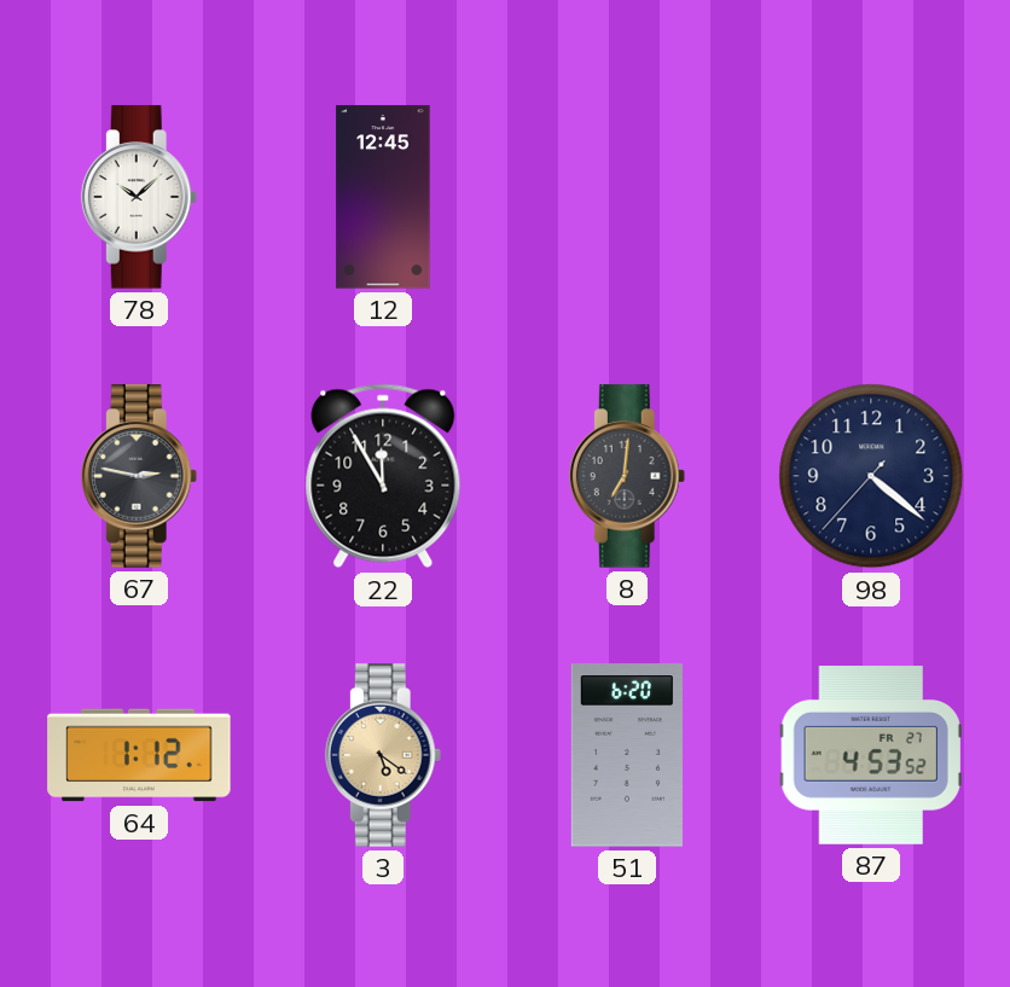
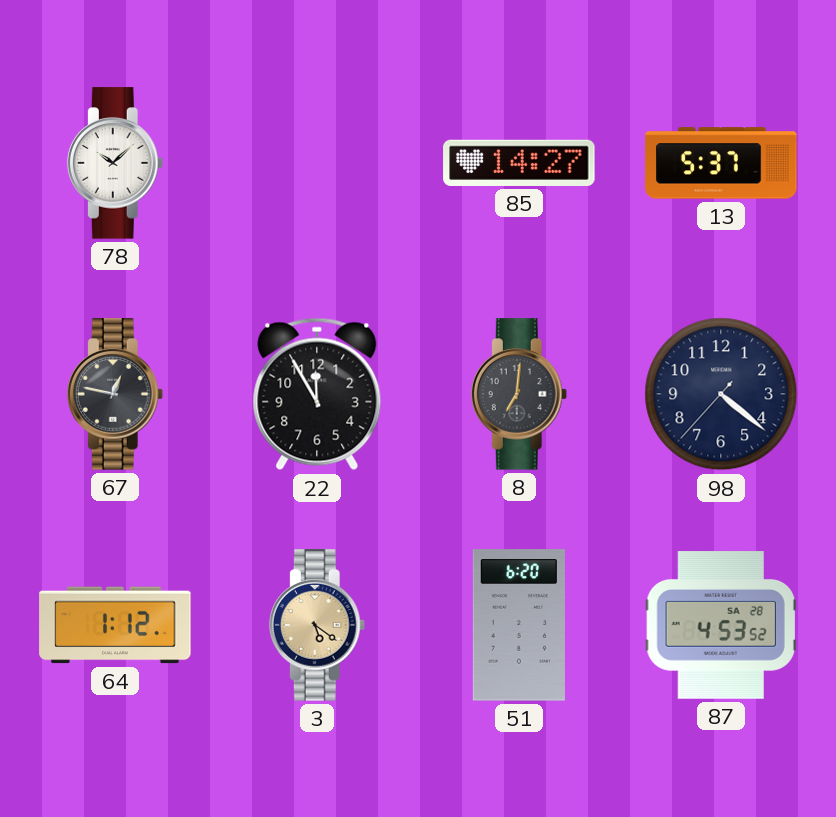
12: 12:45 -> none
85: none -> 14:27
13: none -> 5:37
67: 2:47 -> 12:47
87 date: FR 27 -> SA 28
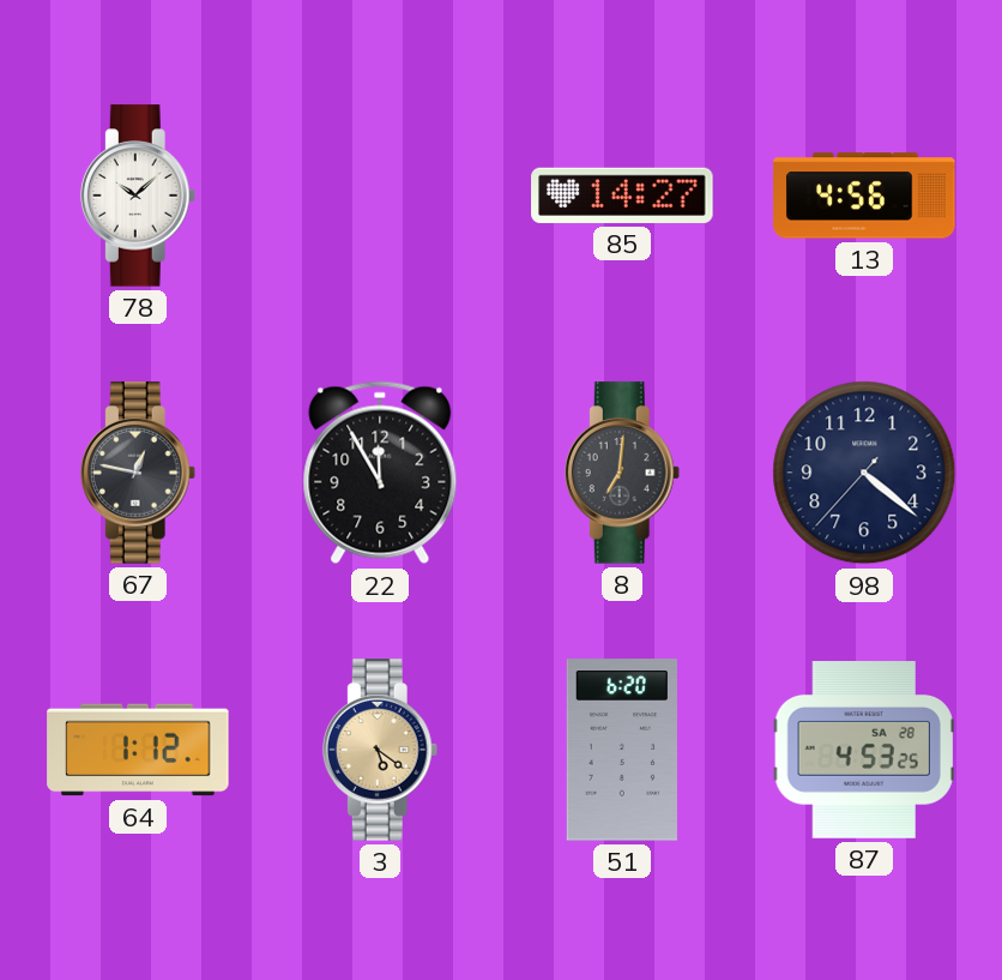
13: 5:37 -> 4:56
87: 4:53:52 -> 4:53:25
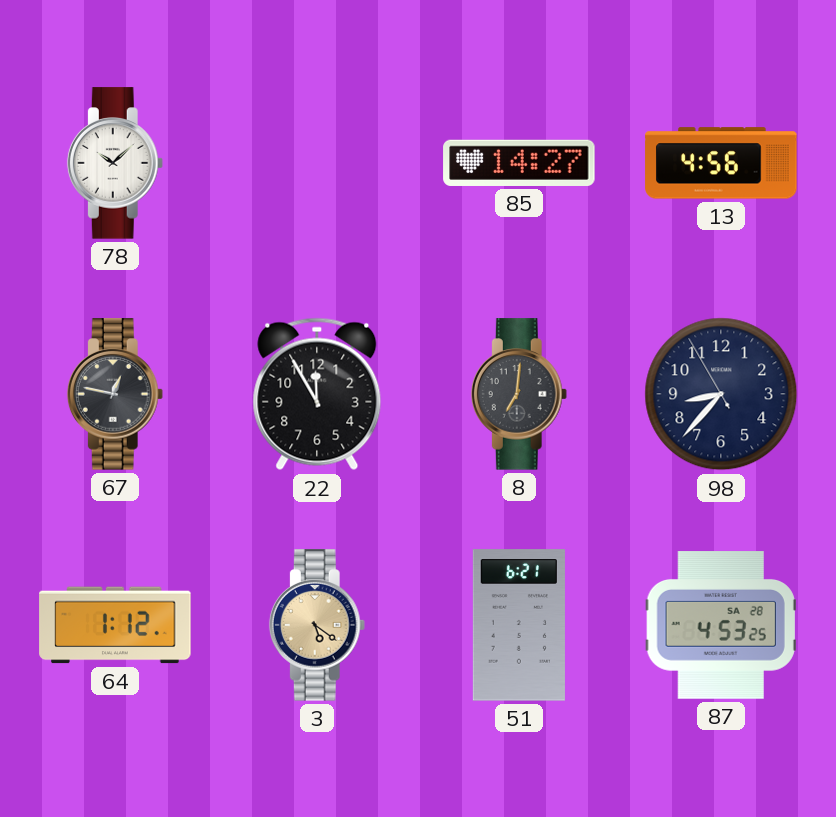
98: 4:21 -> 8:36
51: 6:20 -> 6:21
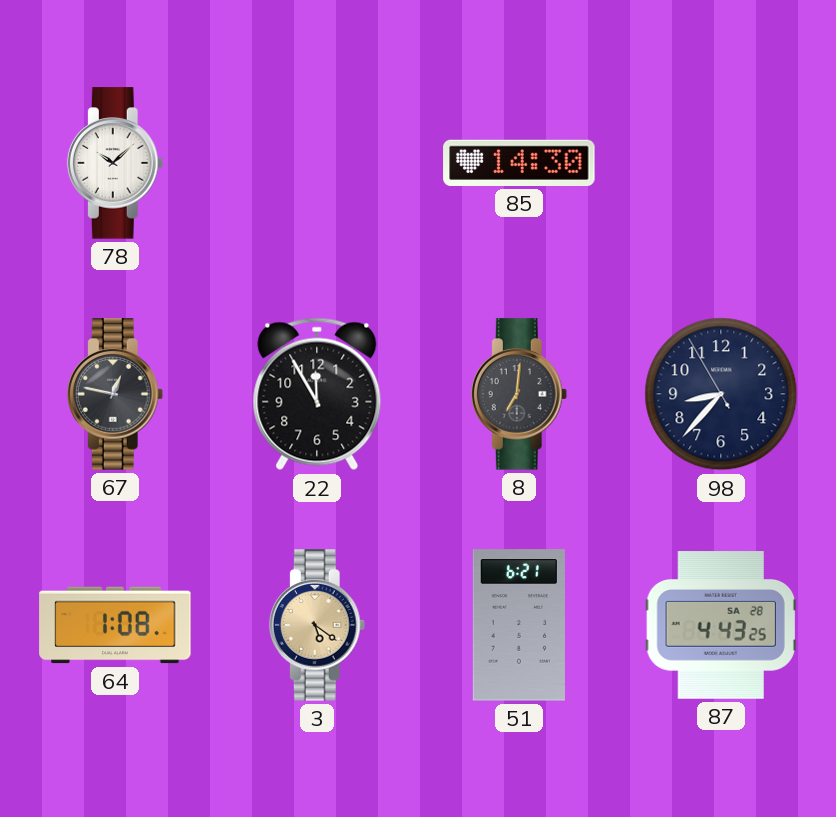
85: 14:27 -> 14:30
13: 4:56 -> none
64: 1:12 -> 1:08
87: 4:53 -> 4:43
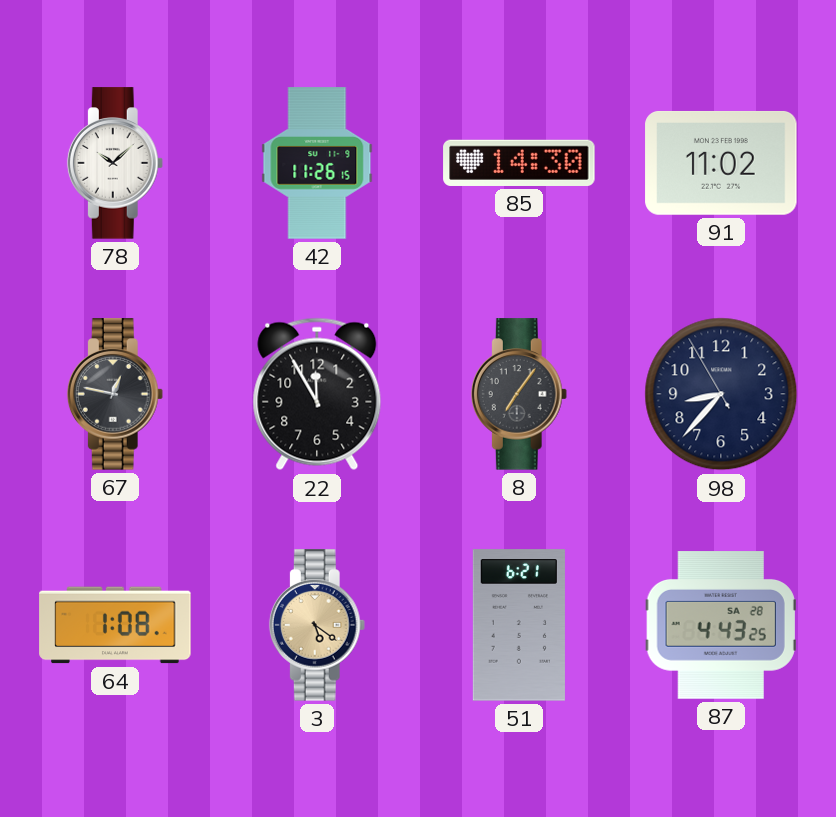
42: none -> 11:26
91: none -> 11:02
8: 7:01 -> 7:06
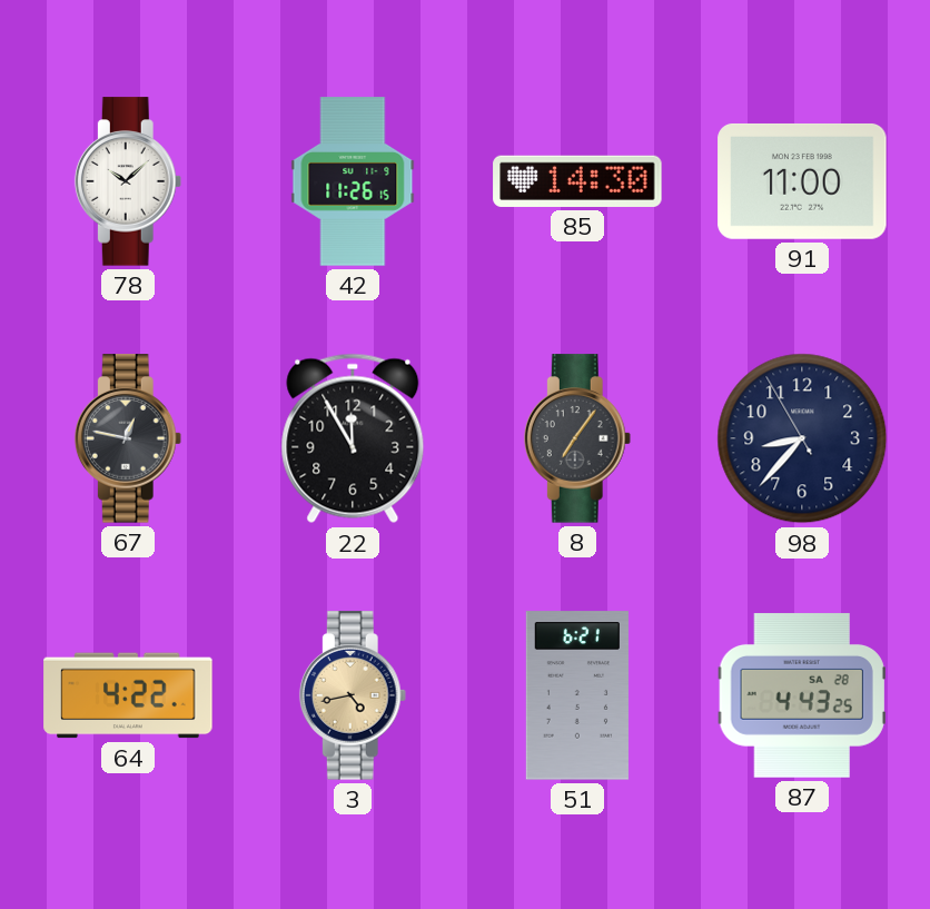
91: 11:02 -> 11:00
64: 1:08 -> 4:22
3: 5:21 -> 4:43
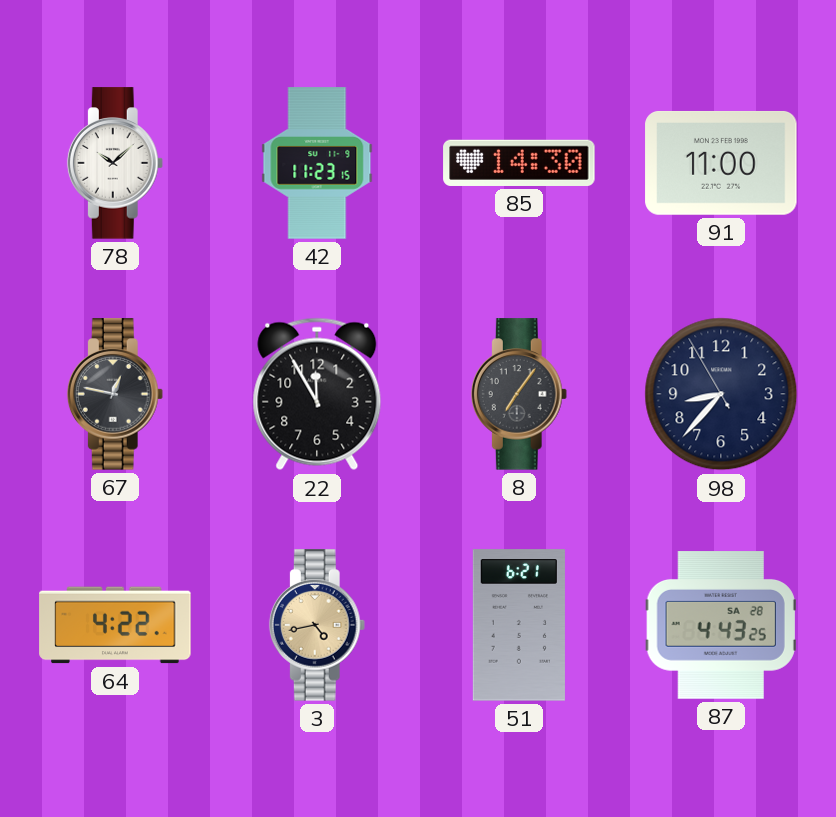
42: 11:26 -> 11:23
